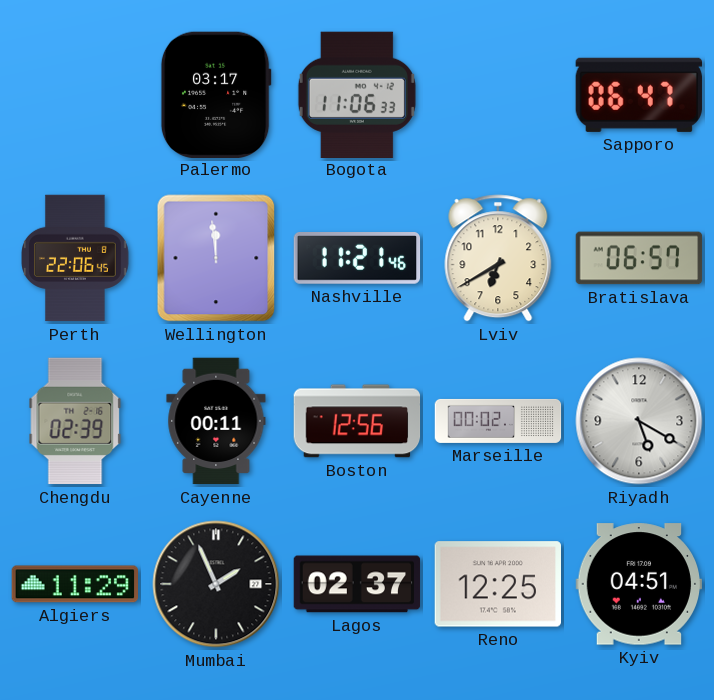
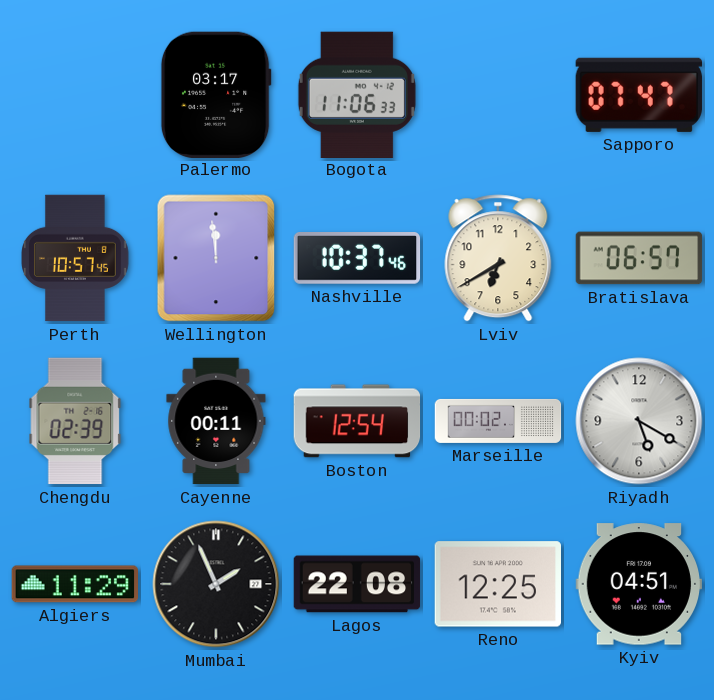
Sapporo: 06:47 -> 07:47
Perth: 22:06 -> 10:57
Nashville: 11:21 -> 10:37
Boston: 12:56 -> 12:54
Lagos: 02:37 -> 22:08
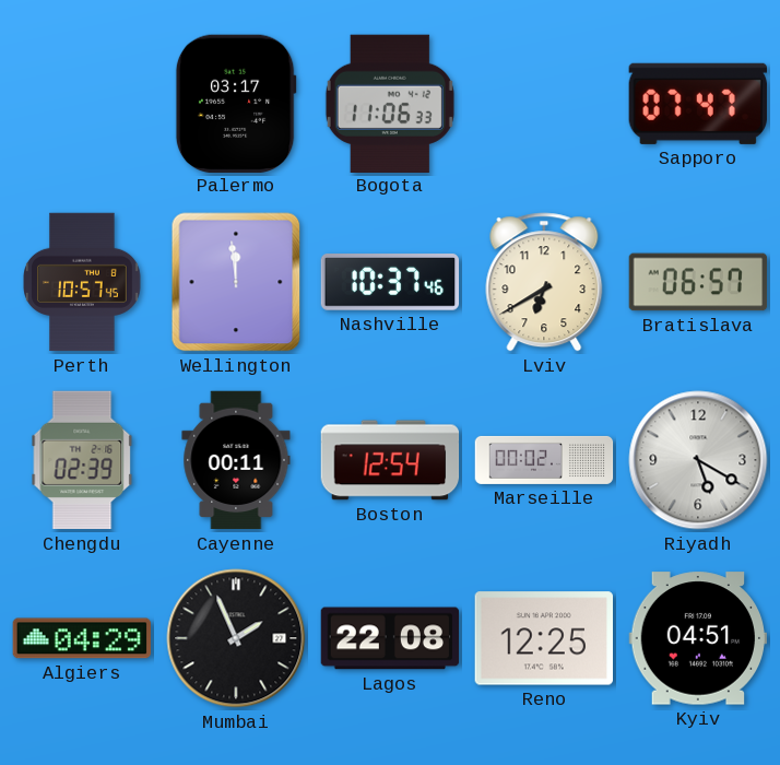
Algiers: 11:29 -> 04:29
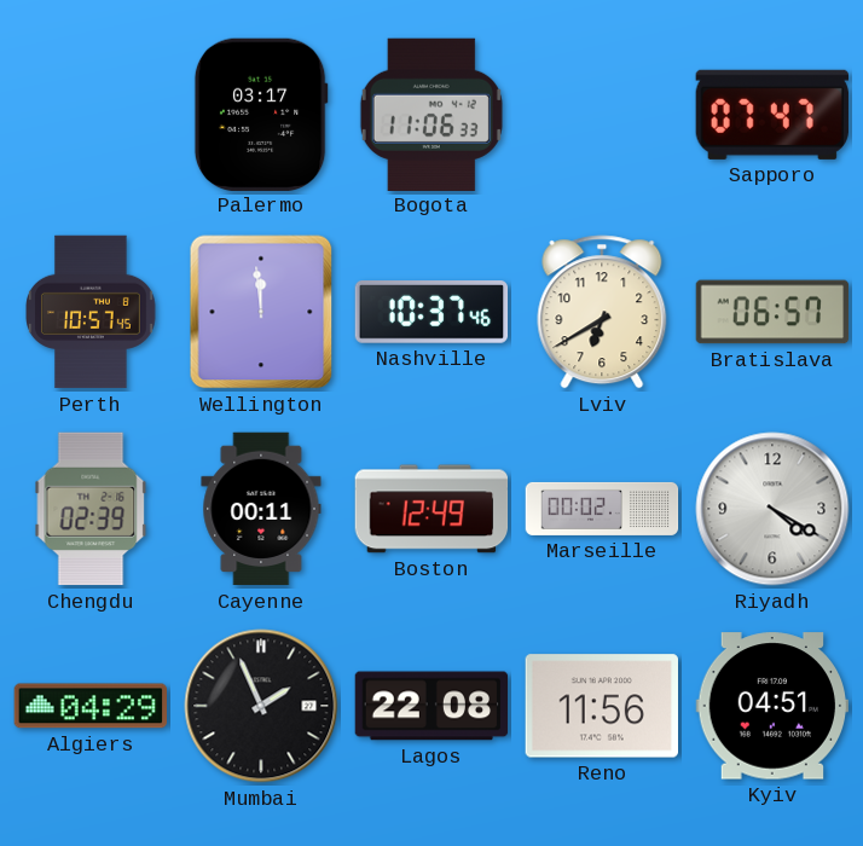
Boston: 12:54 -> 12:49
Riyadh: 5:20 -> 4:20
Reno: 12:25 -> 11:56
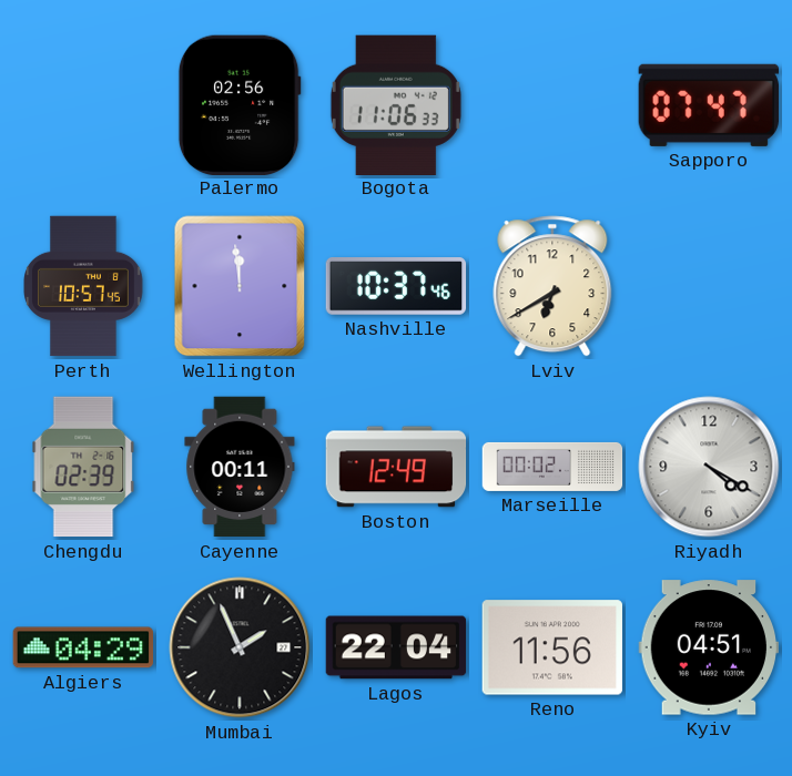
Palermo: 03:17 -> 02:56
Bratislava: 06:57 -> none
Lagos: 22:08 -> 22:04
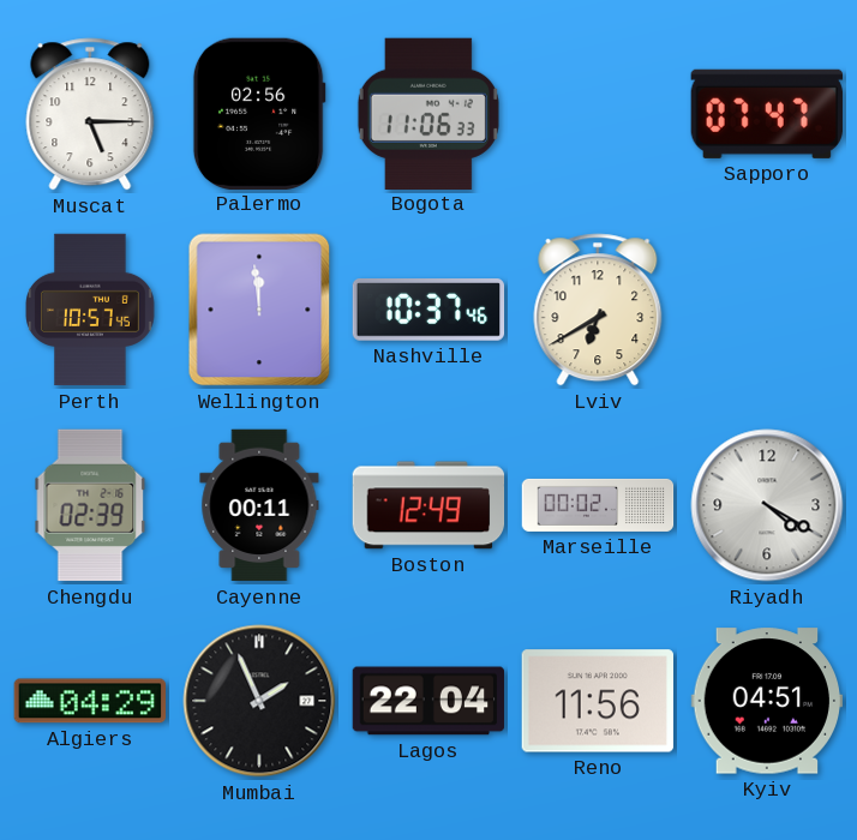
Muscat: none -> 5:15
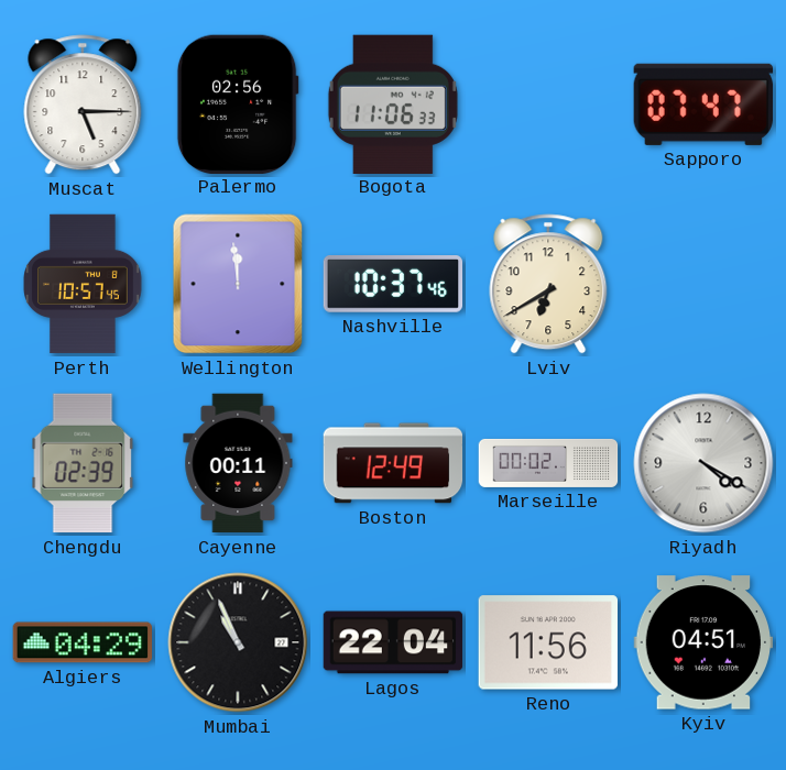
Mumbai: 1:56 -> 10:56
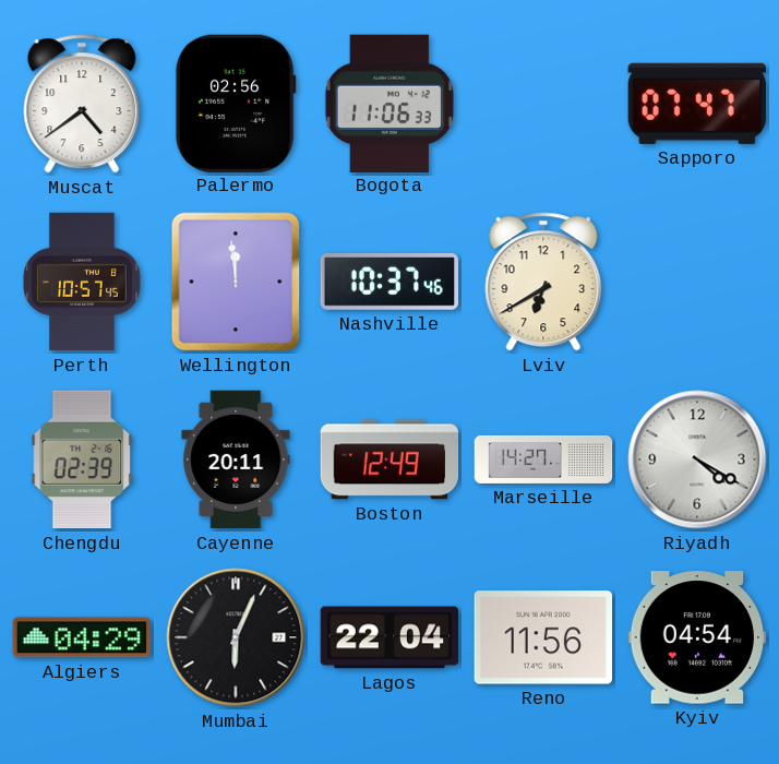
Muscat: 5:15 -> 4:39
Cayenne: 00:11 -> 20:11
Marseille: 00:02 -> 14:27
Mumbai: 10:56 -> 6:04
Kyiv: 04:51 -> 04:54
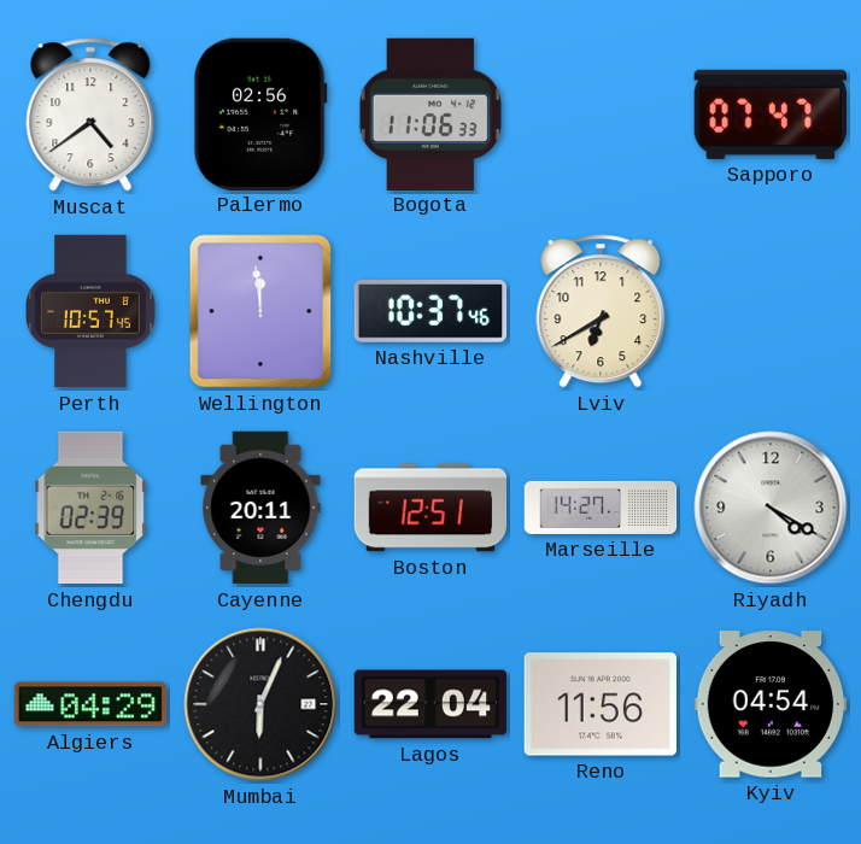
Boston: 12:49 -> 12:51
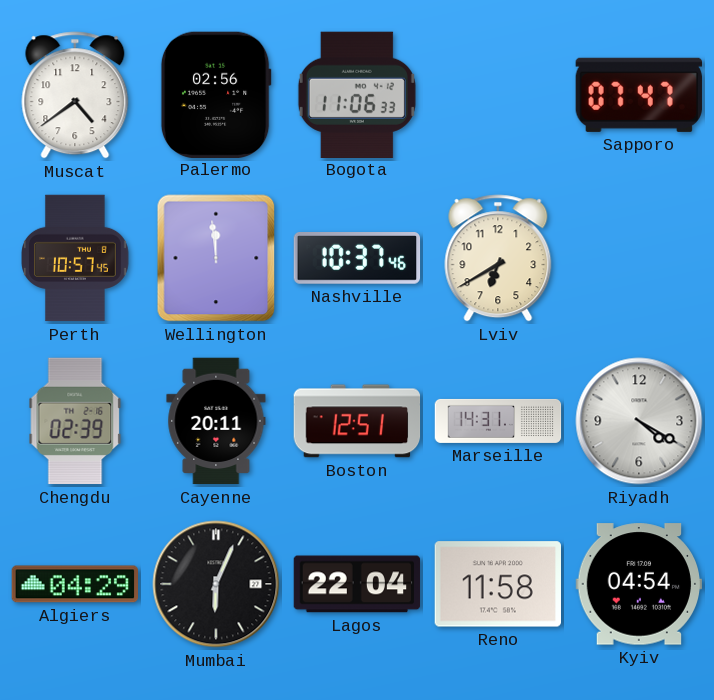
Marseille: 14:27 -> 14:31
Reno: 11:56 -> 11:58
